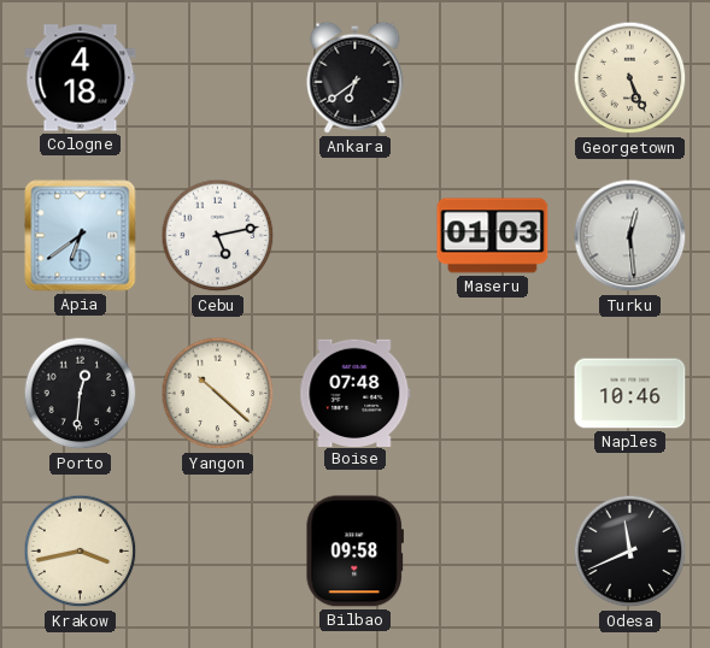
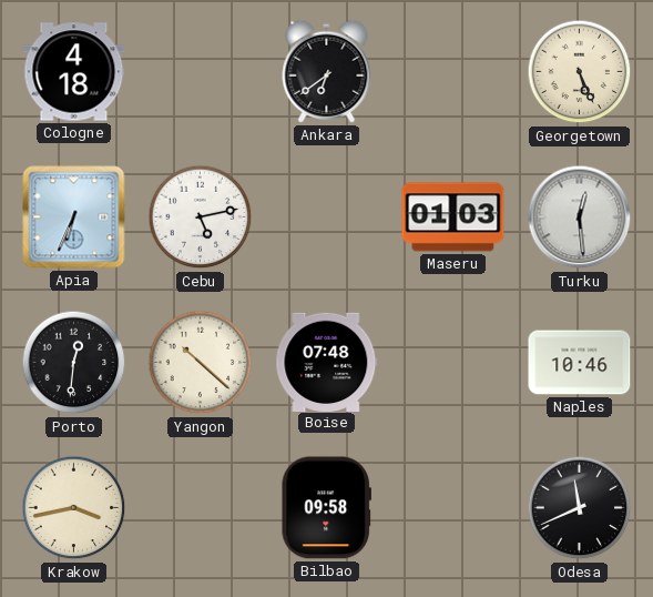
Apia: 6:39 -> 6:34
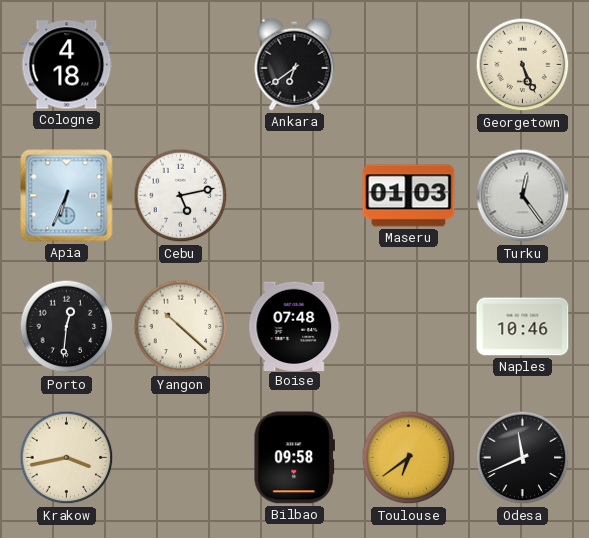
Turku: 12:29 -> 12:24
Toulouse: none -> 6:39
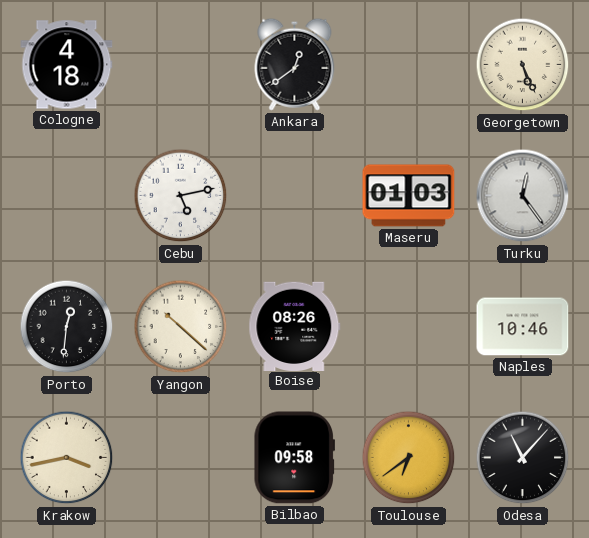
Ankara: 6:39 -> 12:39
Apia: 6:34 -> none
Boise: 07:48 -> 08:26
Odesa: 11:41 -> 11:07
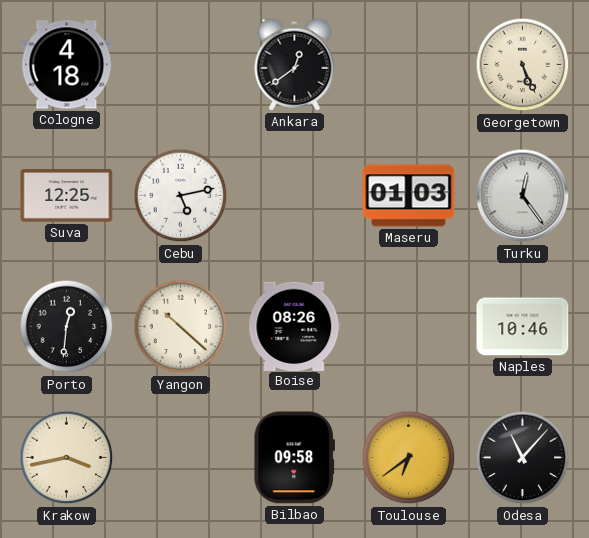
Suva: none -> 12:25
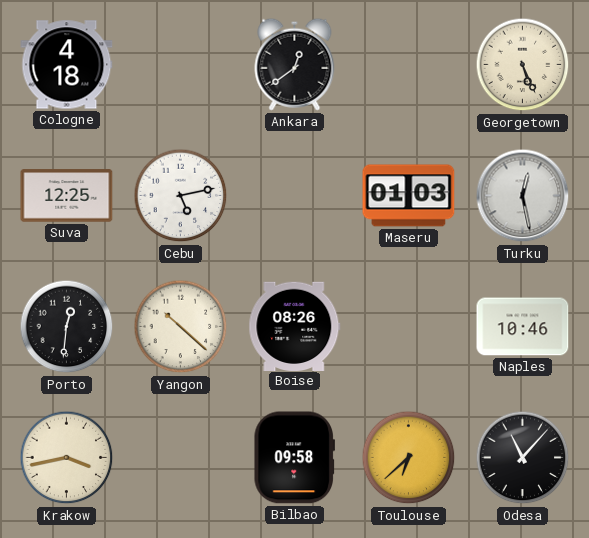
Turku: 12:24 -> 12:28
Toulouse: 6:39 -> 6:38
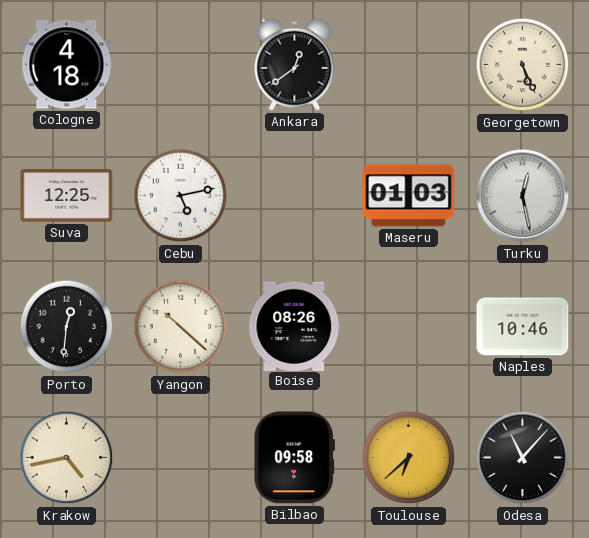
Krakow: 3:43 -> 4:43
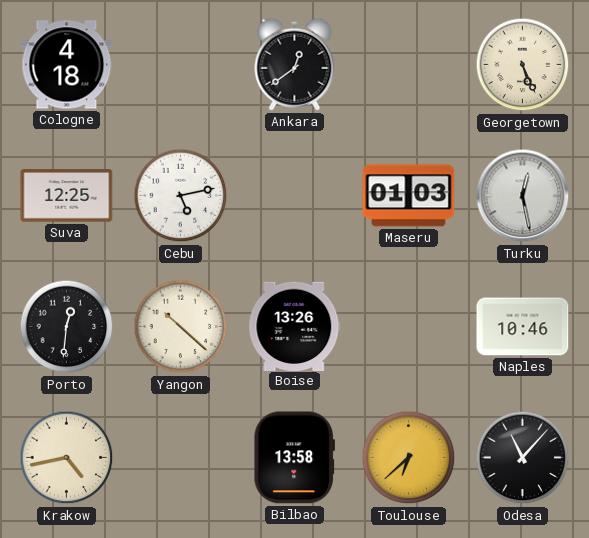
Boise: 08:26 -> 13:26
Bilbao: 09:58 -> 13:58
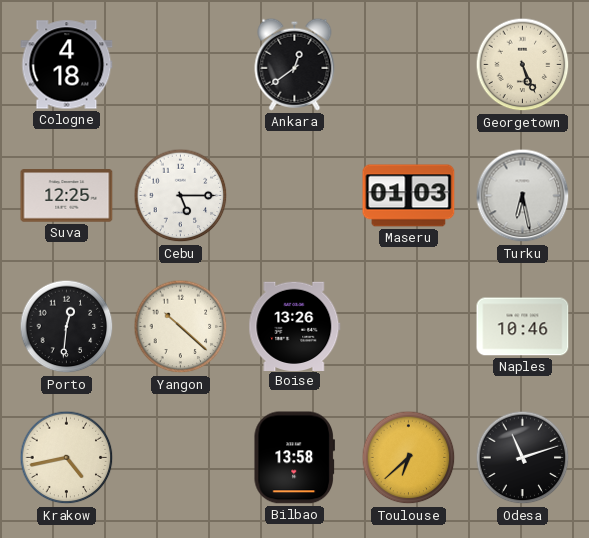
Cebu: 5:13 -> 5:15
Turku: 12:28 -> 6:28
Odesa: 11:07 -> 11:12
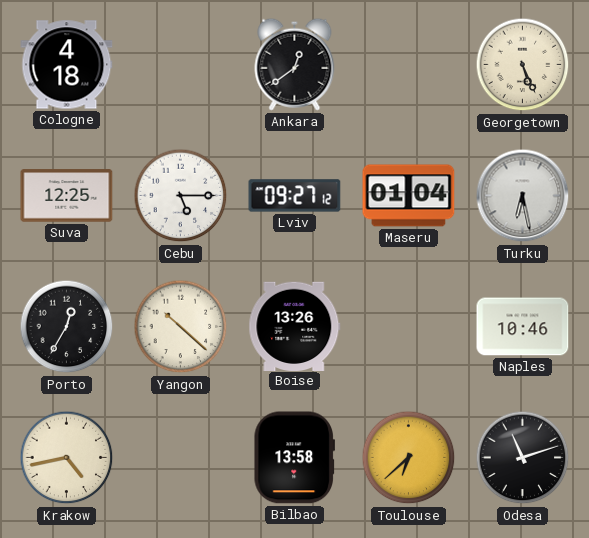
Lviv: none -> 09:27
Maseru: 01:03 -> 01:04
Porto: 12:31 -> 12:35
